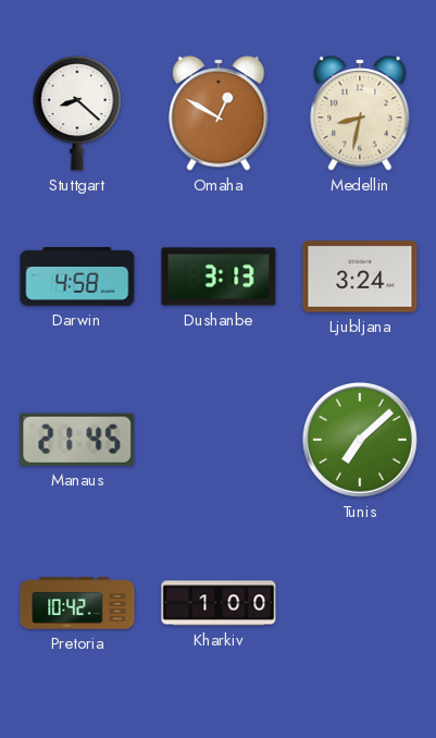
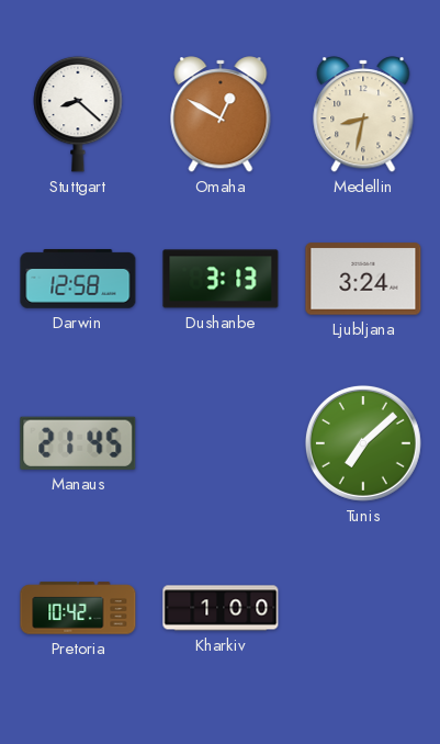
Darwin: 4:58 -> 12:58
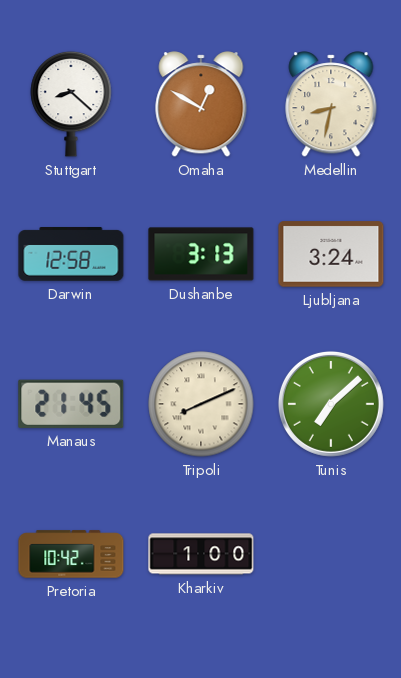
Tripoli: none -> 8:11
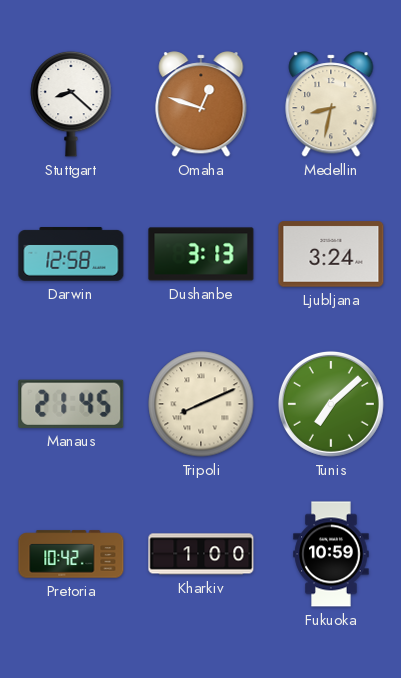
Omaha: 12:50 -> 12:48
Fukuoka: none -> 10:59
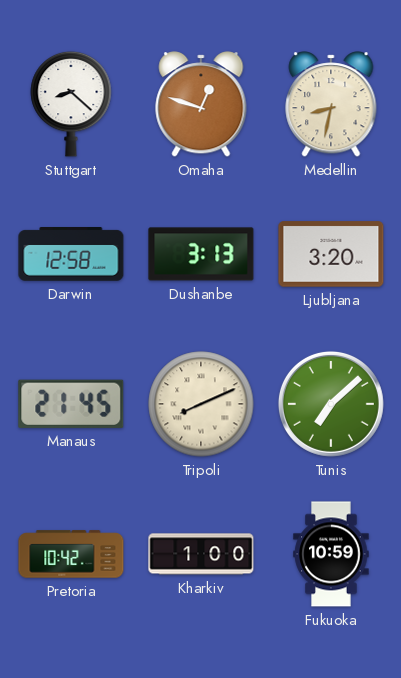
Ljubljana: 3:24 -> 3:20
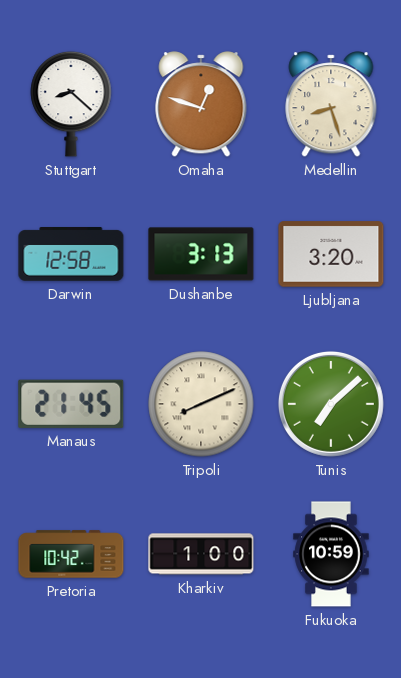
Medellin: 8:32 -> 8:27
